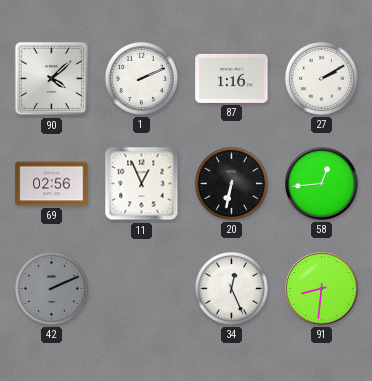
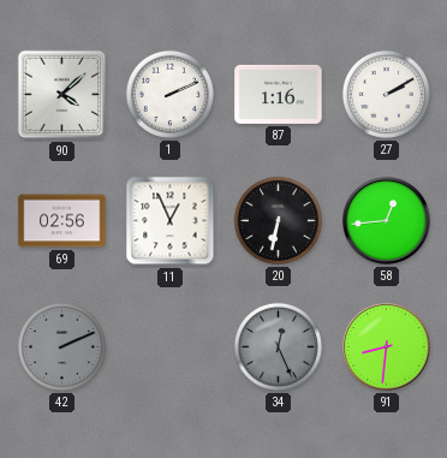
34 dial: white -> grey
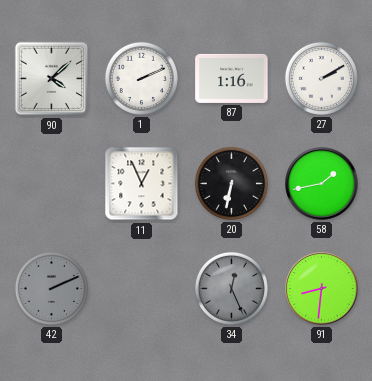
69: 02:56 -> none
58: 12:44 -> 1:43
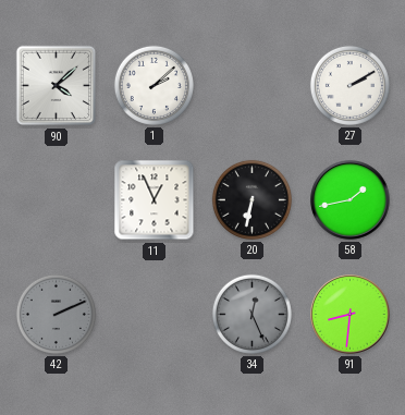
1: 2:11 -> 2:08
87: 1:16 -> none
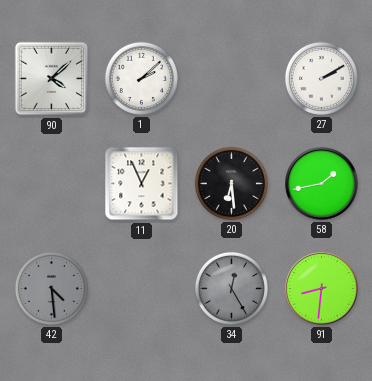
20: 6:32 -> 6:29
42: 2:11 -> 4:29
34: 12:26 -> 12:25
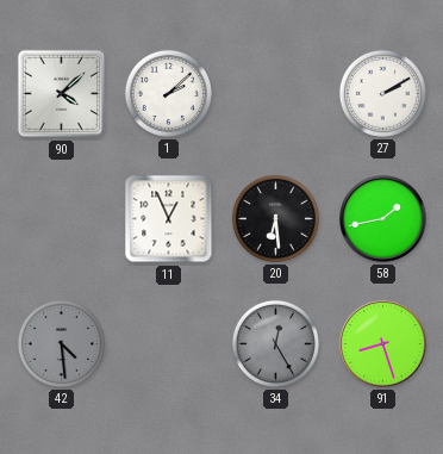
91: 8:31 -> 8:27
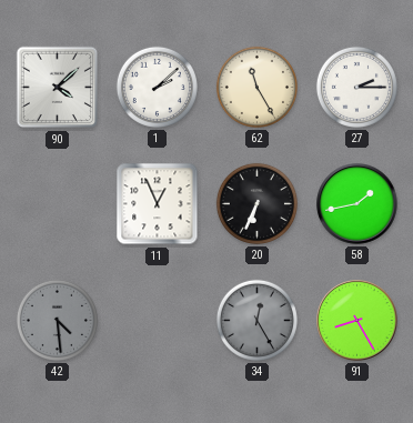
62: none -> 11:25
27: 2:10 -> 2:15
20: 6:29 -> 6:34
91: 8:27 -> 8:25
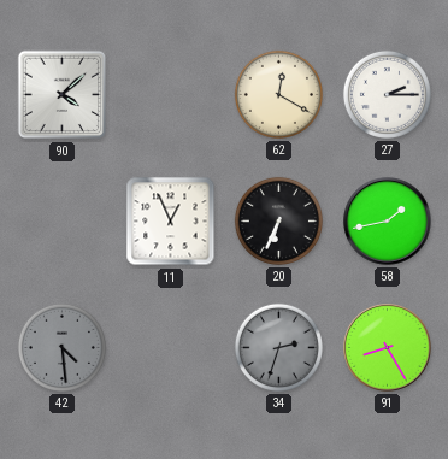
1: 2:08 -> none
62: 11:25 -> 12:20
34: 12:25 -> 2:33
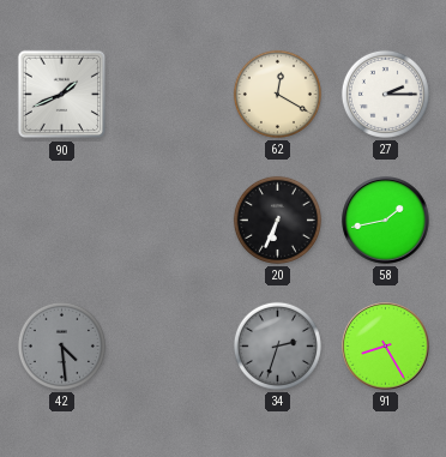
90: 4:08 -> 1:41
11: 12:56 -> none
